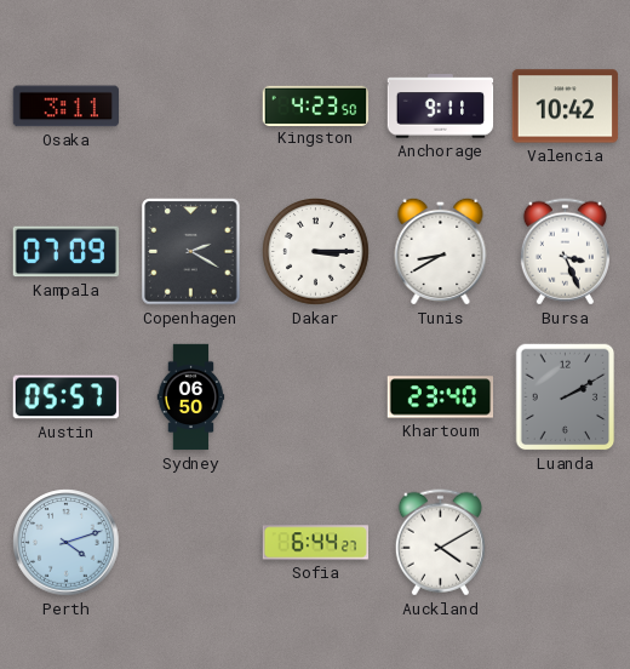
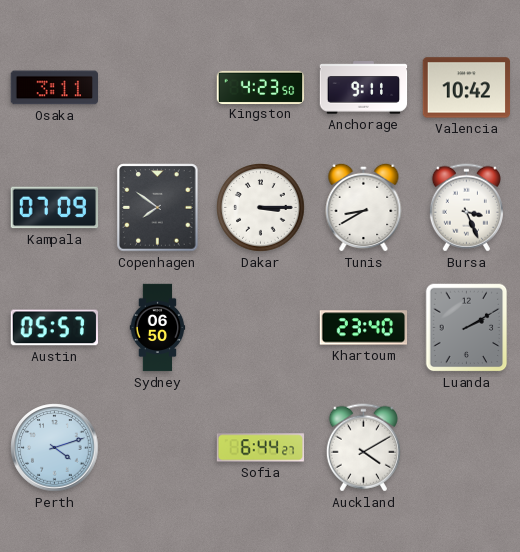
Copenhagen: 2:20 -> 7:51
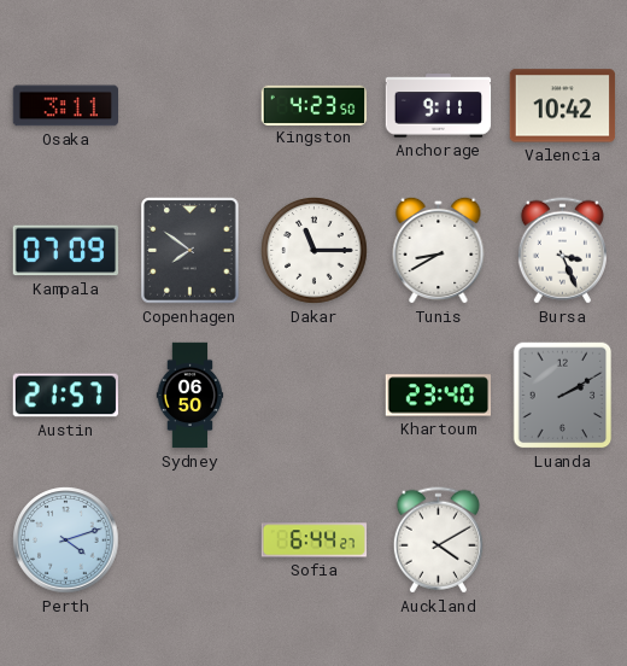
Dakar: 3:15 -> 11:15
Austin: 05:57 -> 21:57
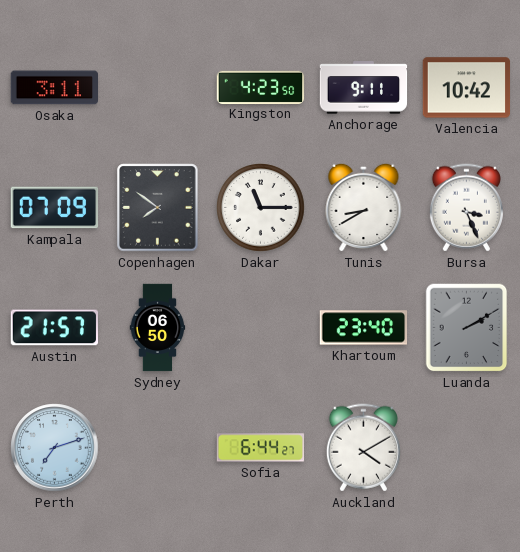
Perth: 4:12 -> 7:12
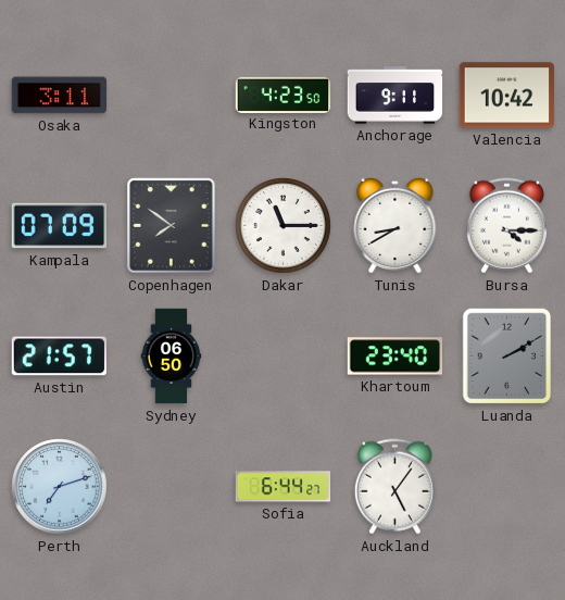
Bursa: 3:26 -> 4:15
Auckland: 4:10 -> 5:06
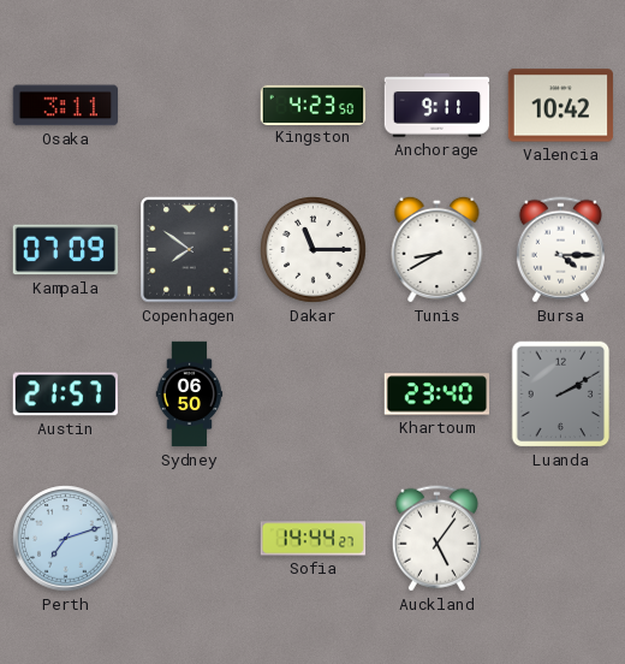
Sofia: 6:44 -> 14:44
